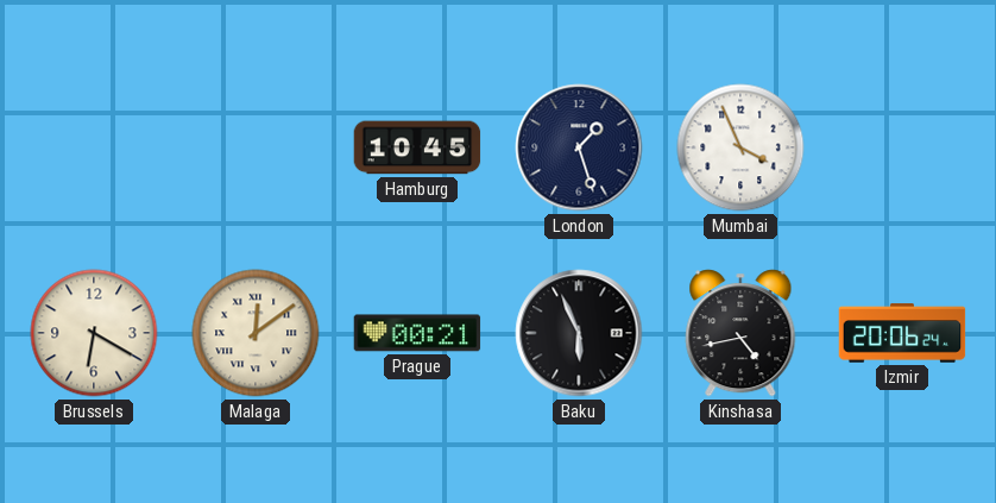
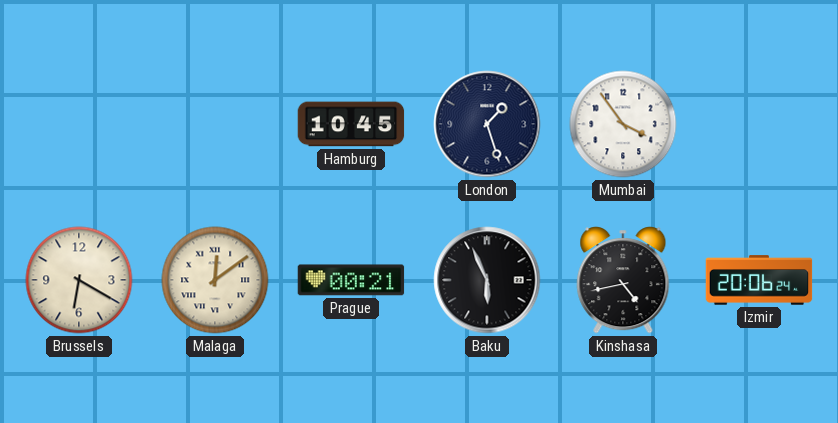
Mumbai: 3:56 -> 3:54
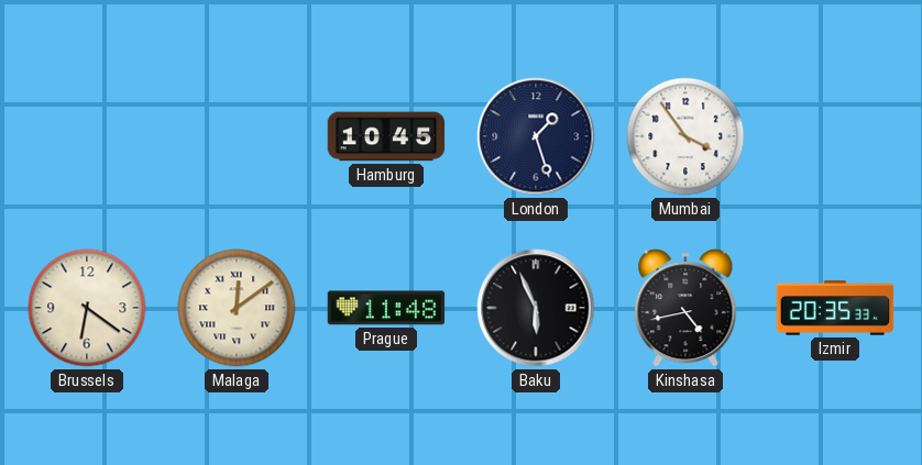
Brussels: 6:20 -> 6:21
Prague: 00:21 -> 11:48
Izmir: 20:06 -> 20:35
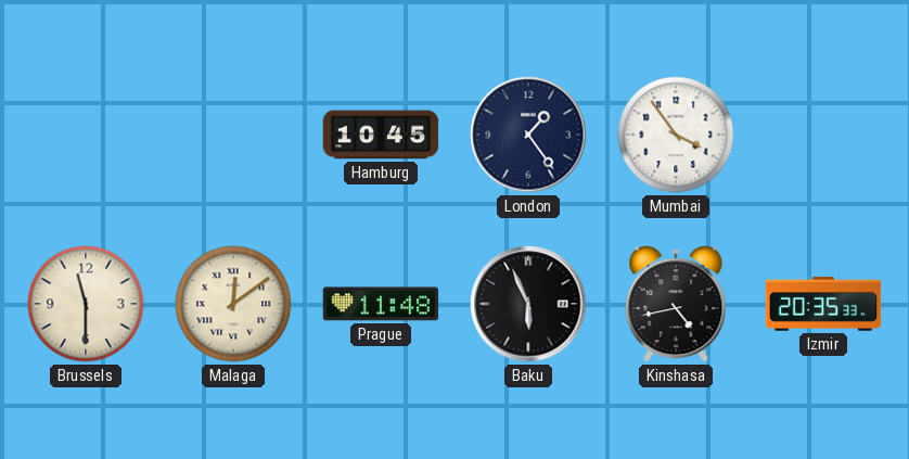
London: 1:27 -> 1:24
Brussels: 6:21 -> 11:30
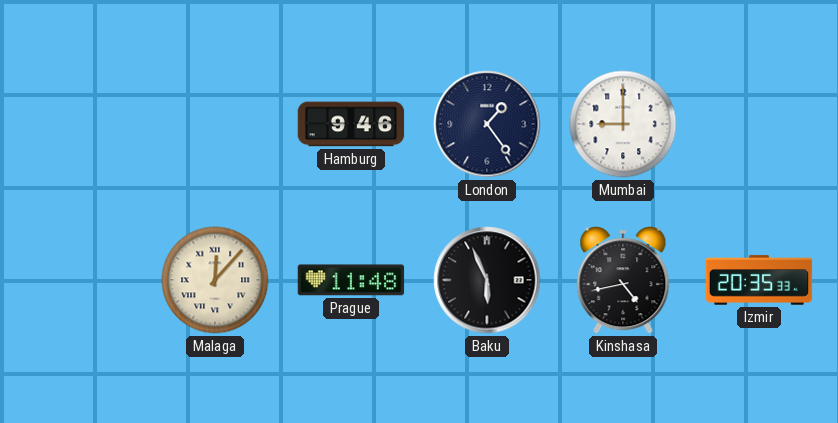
Hamburg: 10:45 -> 9:46
Mumbai: 3:54 -> 9:00
Brussels: 11:30 -> none
Malaga: 12:09 -> 12:07
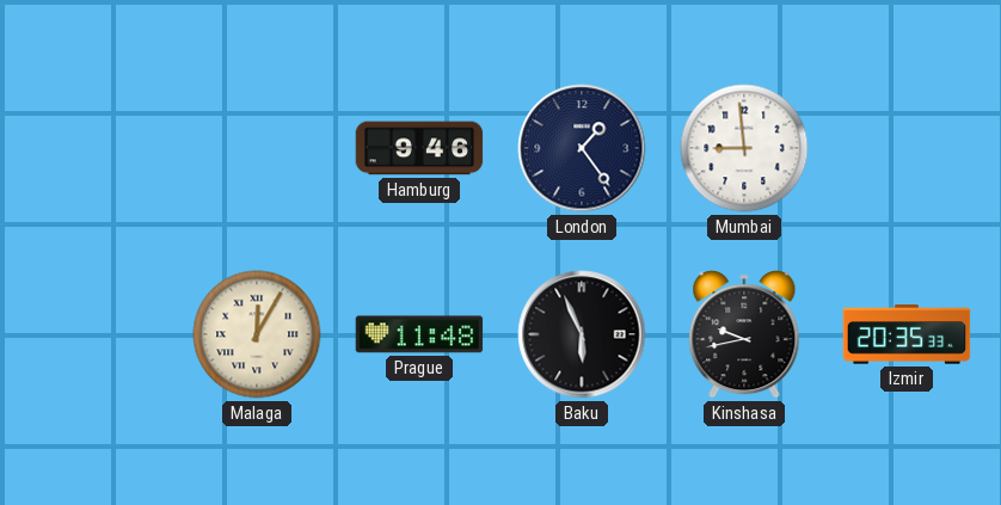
Mumbai: 9:00 -> 8:59
Malaga: 12:07 -> 12:05
Kinshasa: 4:43 -> 9:43
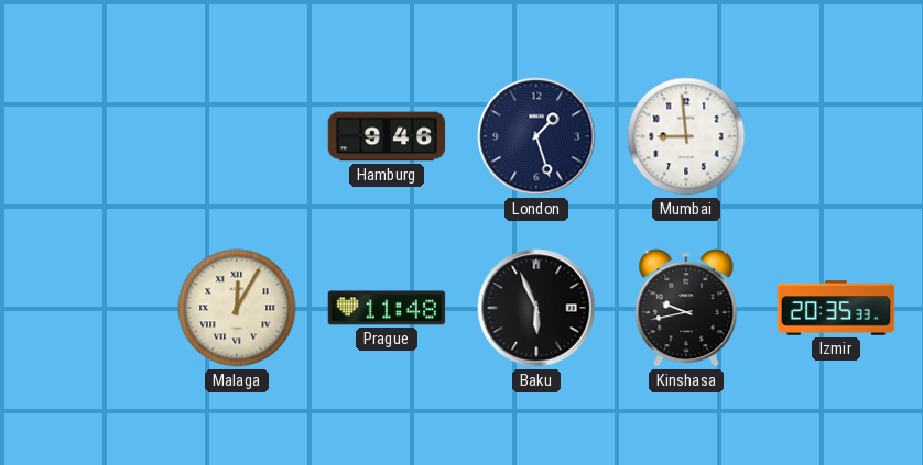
London: 1:24 -> 1:27
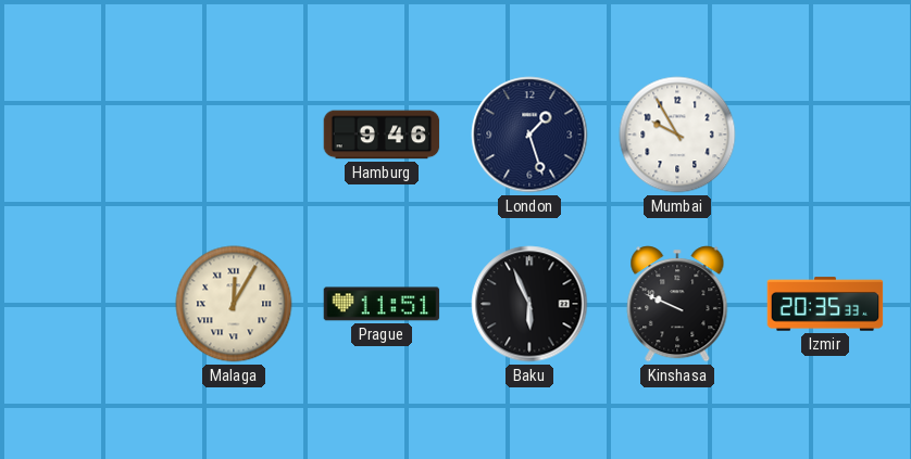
Mumbai: 8:59 -> 9:55
Prague: 11:48 -> 11:51
Kinshasa: 9:43 -> 9:49
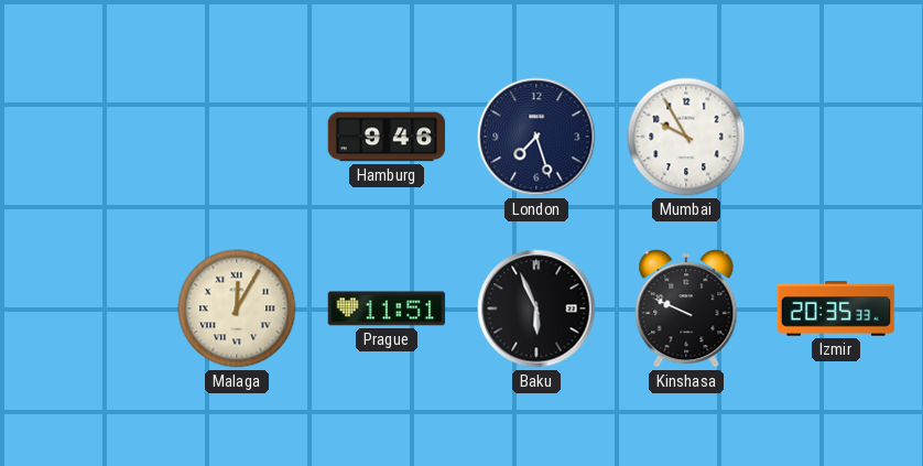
London: 1:27 -> 7:27
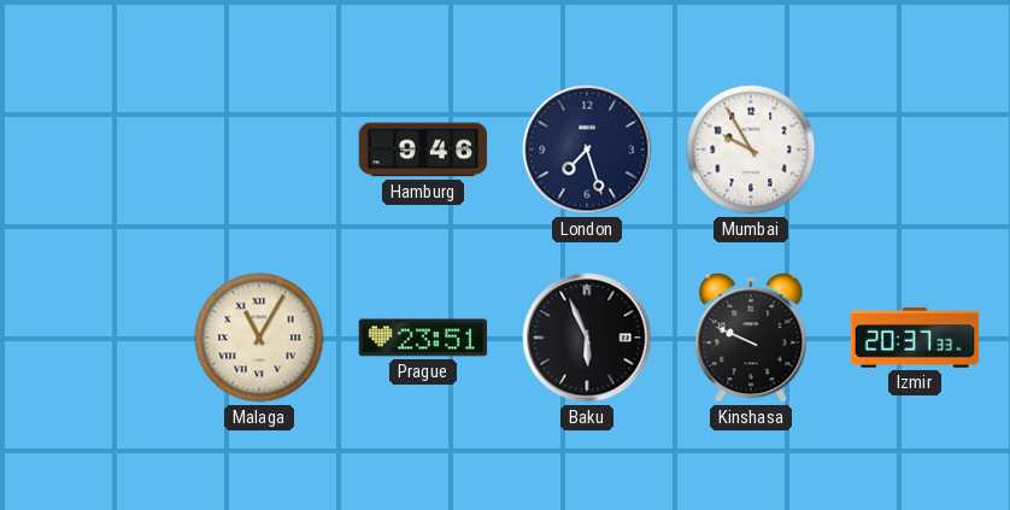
Malaga: 12:05 -> 11:05
Prague: 11:51 -> 23:51
Izmir: 20:35 -> 20:37
